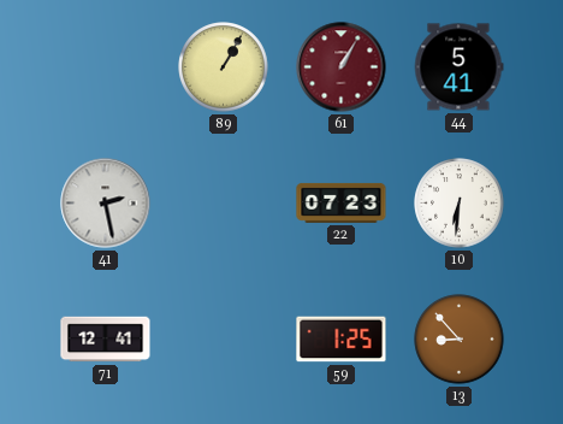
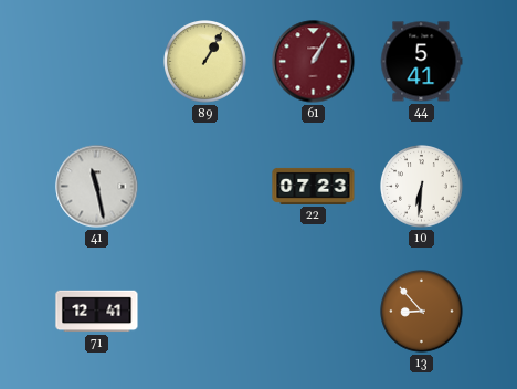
41: 2:28 -> 11:28
59: 1:25 -> none
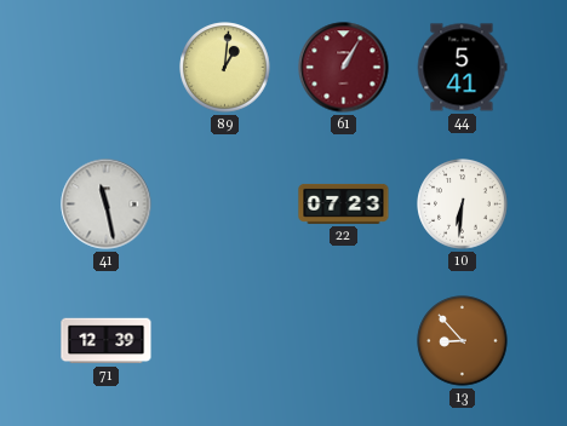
89: 1:05 -> 1:01
71: 12:41 -> 12:39
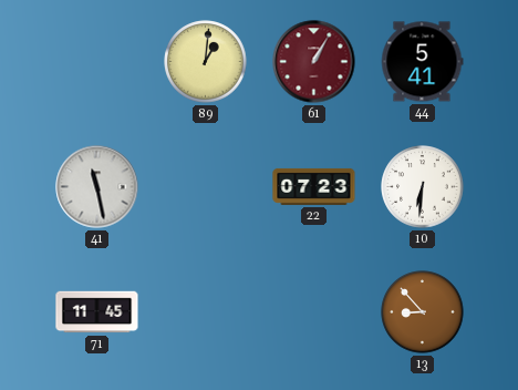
71: 12:39 -> 11:45
